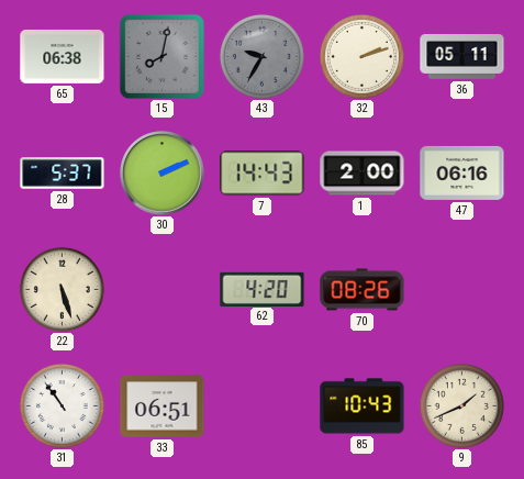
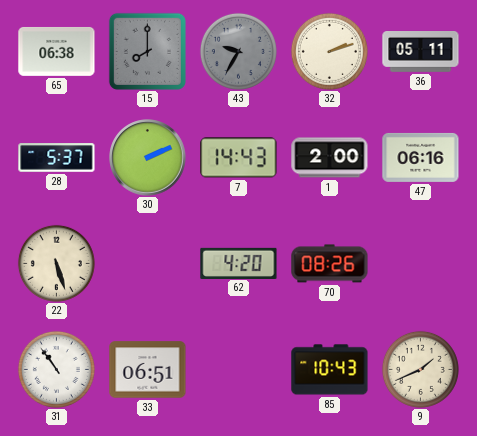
15: 8:02 -> 8:00
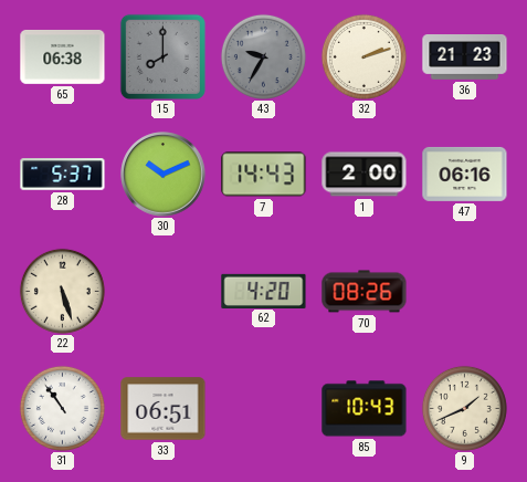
36: 05:11 -> 21:23
30: 2:11 -> 10:11
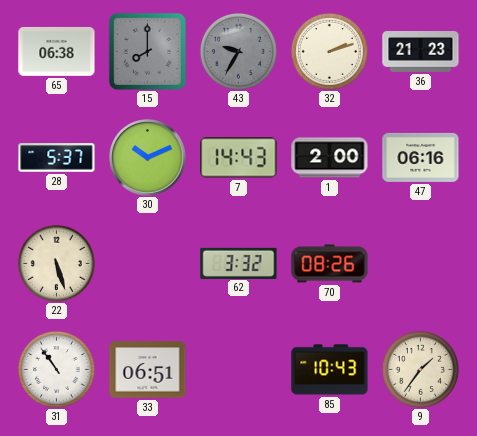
62: 4:20 -> 3:32
9: 1:41 -> 1:36
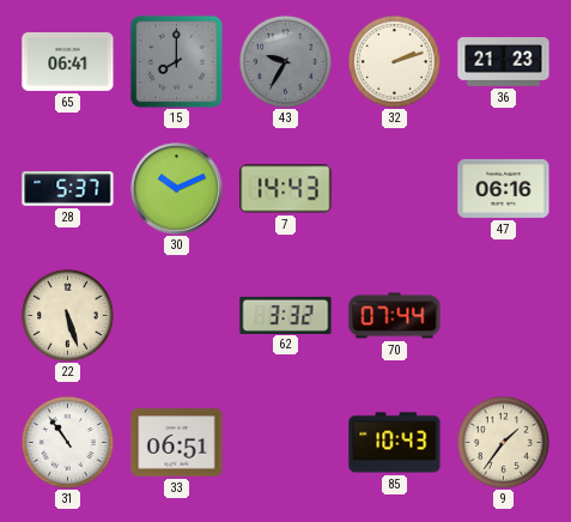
65: 06:38 -> 06:41
1: 2:00 -> none
70: 08:26 -> 07:44
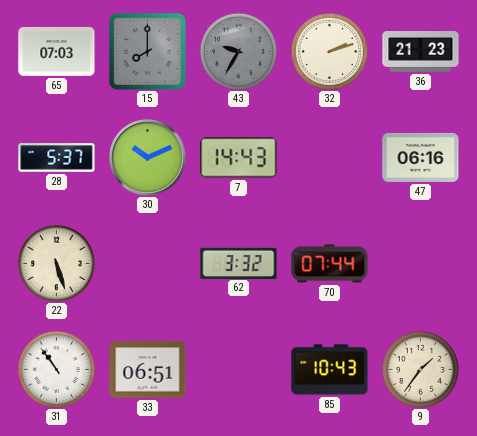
65: 06:41 -> 07:03
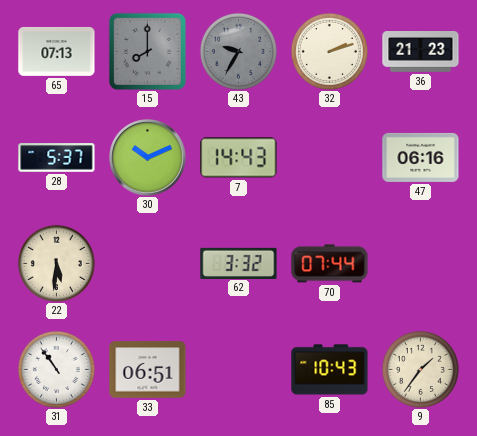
65: 07:03 -> 07:13
22: 5:27 -> 5:31
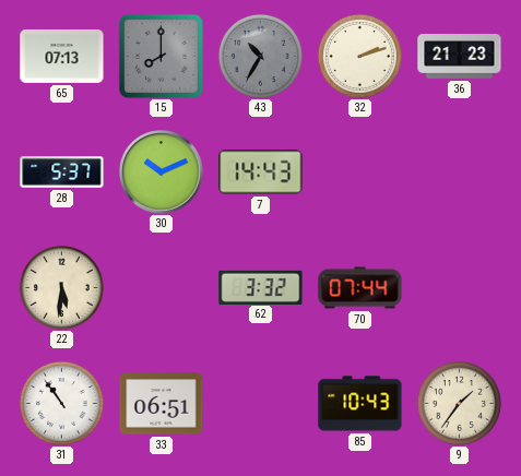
43: 9:35 -> 10:35
47: 06:16 -> none
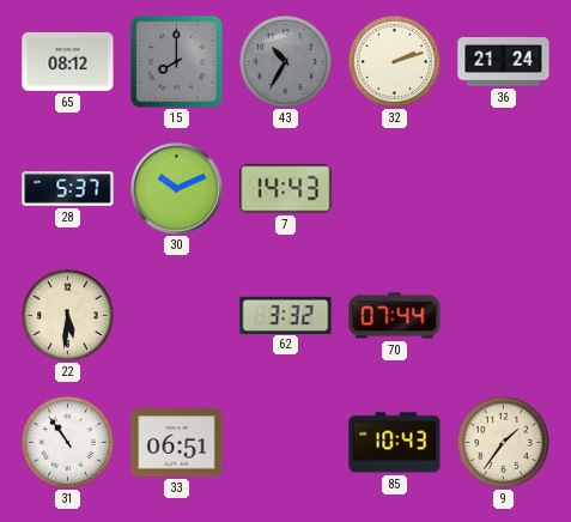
65: 07:13 -> 08:12
36: 21:23 -> 21:24
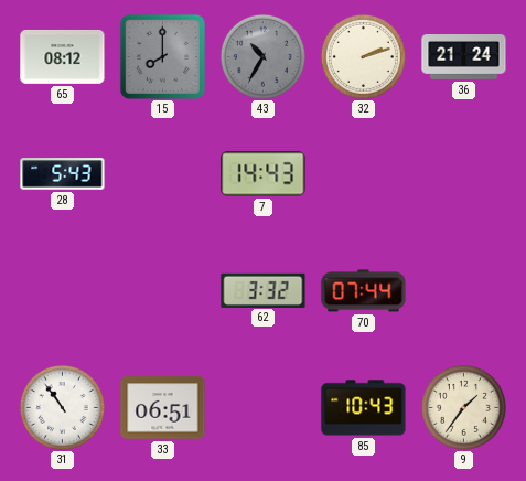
28: 5:37 -> 5:43
30: 10:11 -> none
22: 5:31 -> none
